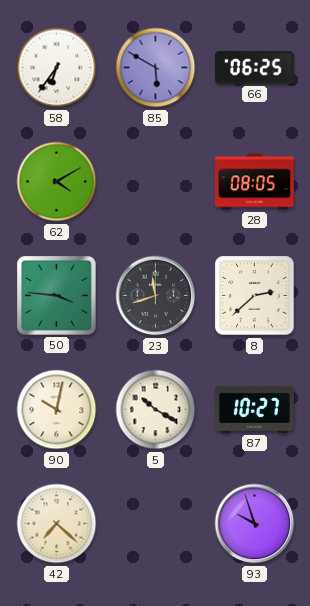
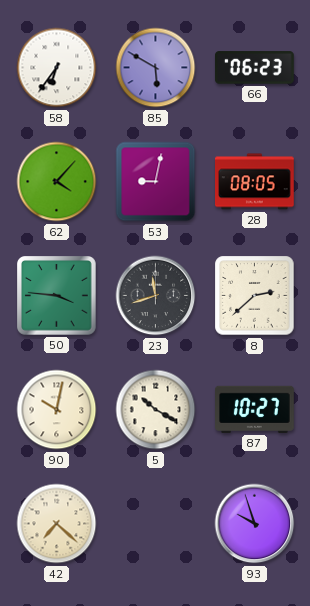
66: 06:25 -> 06:23
62: 4:10 -> 4:07
53: none -> 9:02
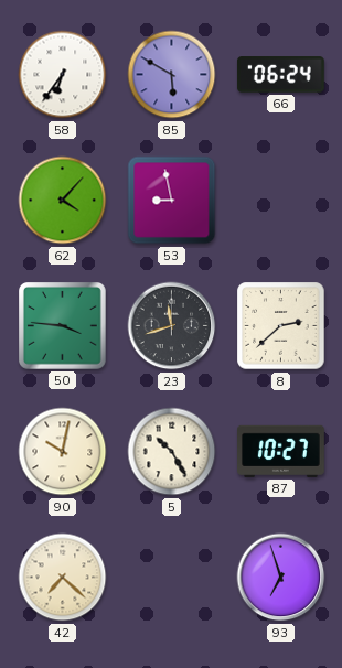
66: 06:23 -> 06:24
53: 9:02 -> 8:58
28: 08:05 -> none
5: 10:20 -> 10:25
93: 9:57 -> 6:57
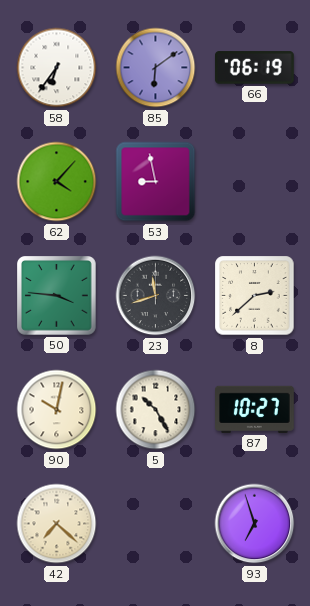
85: 5:50 -> 6:09
66: 06:24 -> 06:19
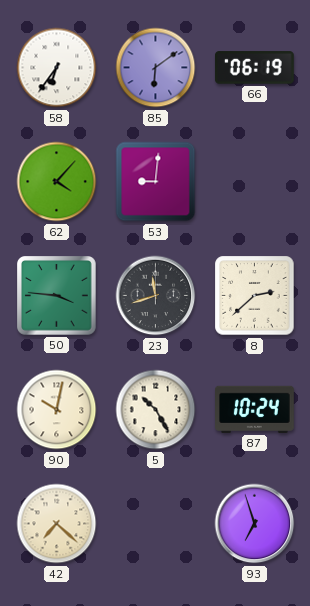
53: 8:58 -> 9:01
87: 10:27 -> 10:24
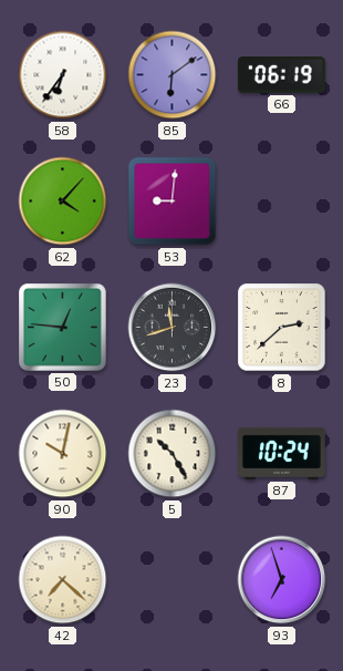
50: 3:46 -> 12:46
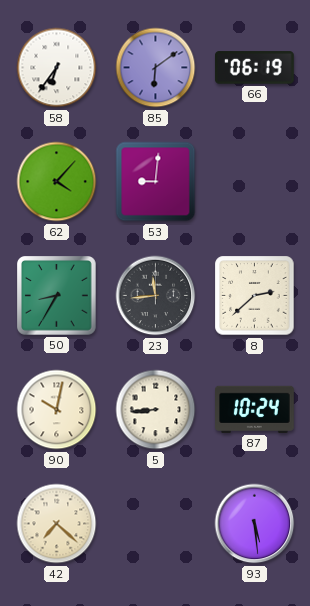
50: 12:46 -> 8:35
23: 11:42 -> 11:44
5: 10:25 -> 8:44
93: 6:57 -> 5:29
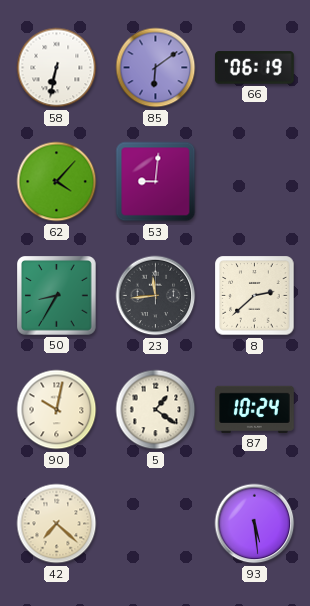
58: 6:36 -> 6:32
5: 8:44 -> 1:21
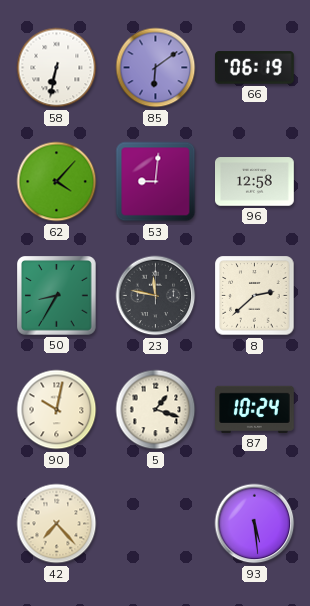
96: none -> 12:58
23: 11:44 -> 11:47
5: 1:21 -> 1:18
42: 7:22 -> 7:23
